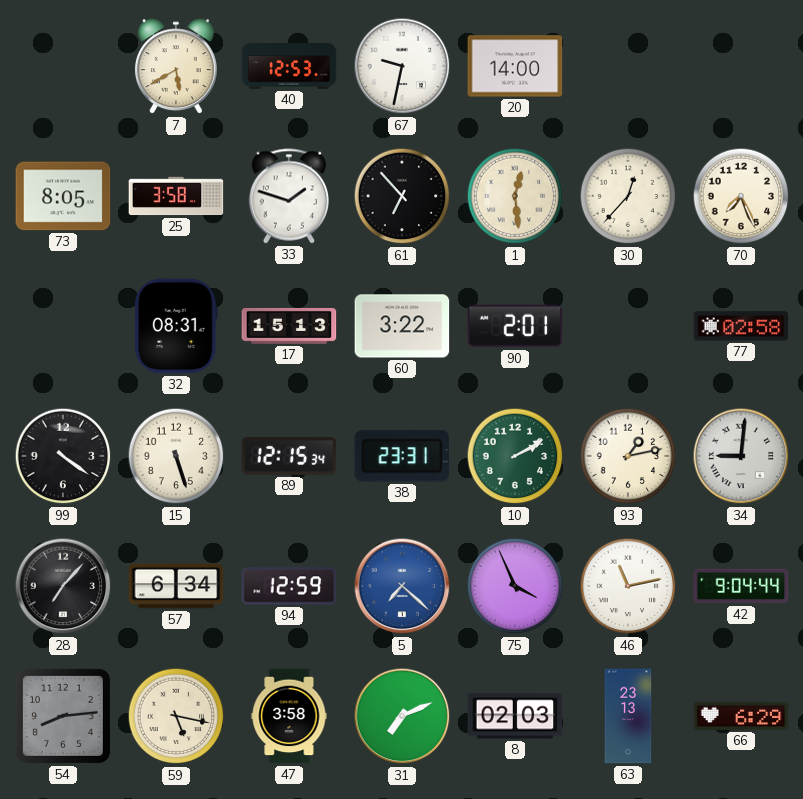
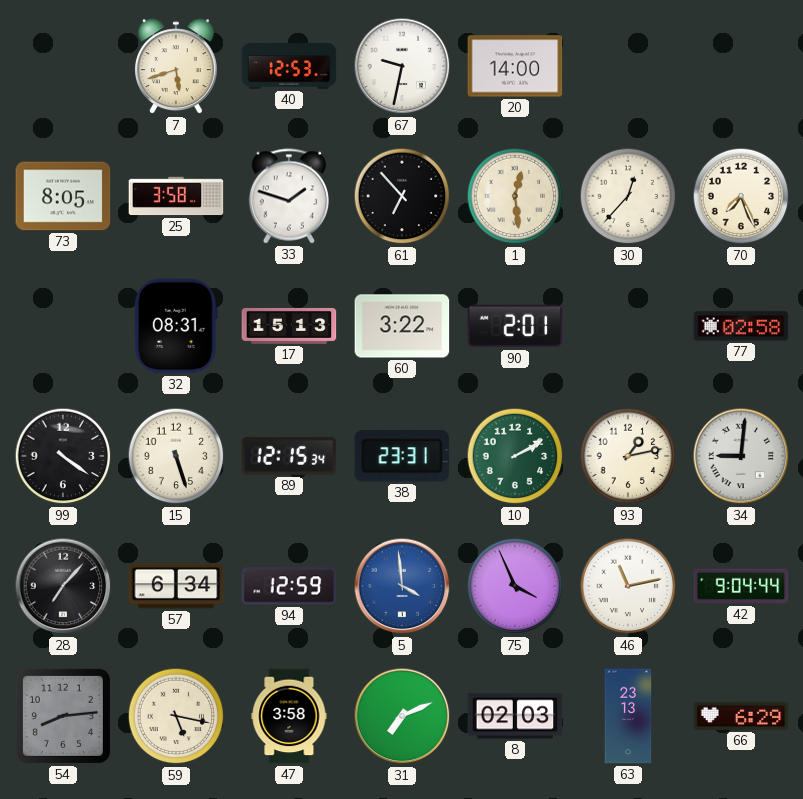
7: 5:40 -> 5:42
5: 7:22 -> 3:59
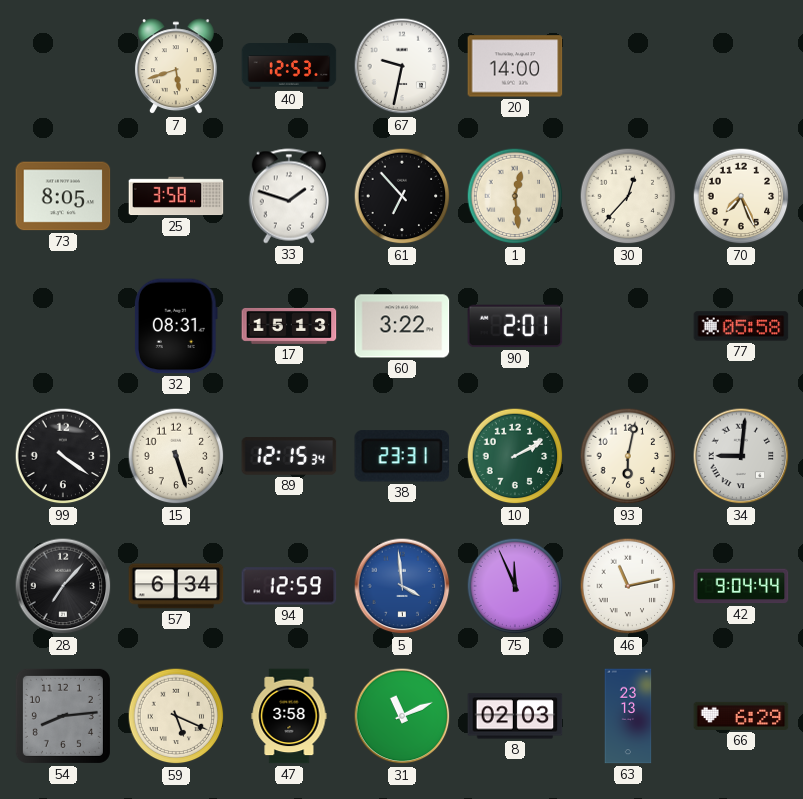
77: 02:58 -> 05:58
93: 1:13 -> 6:02
75: 3:56 -> 11:56
59: 5:17 -> 5:19
31: 7:11 -> 11:11
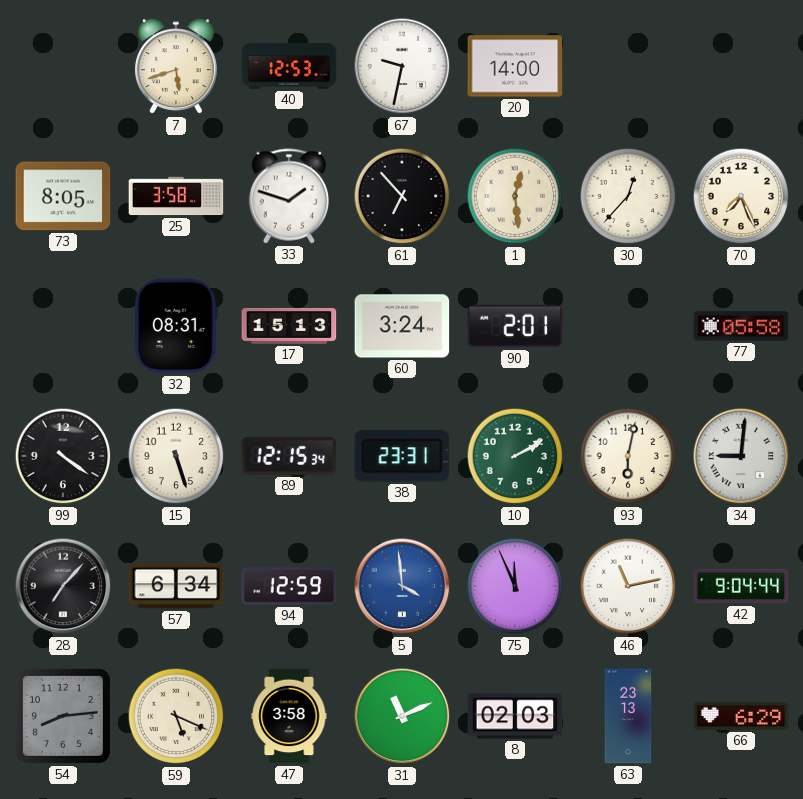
60: 3:22 -> 3:24
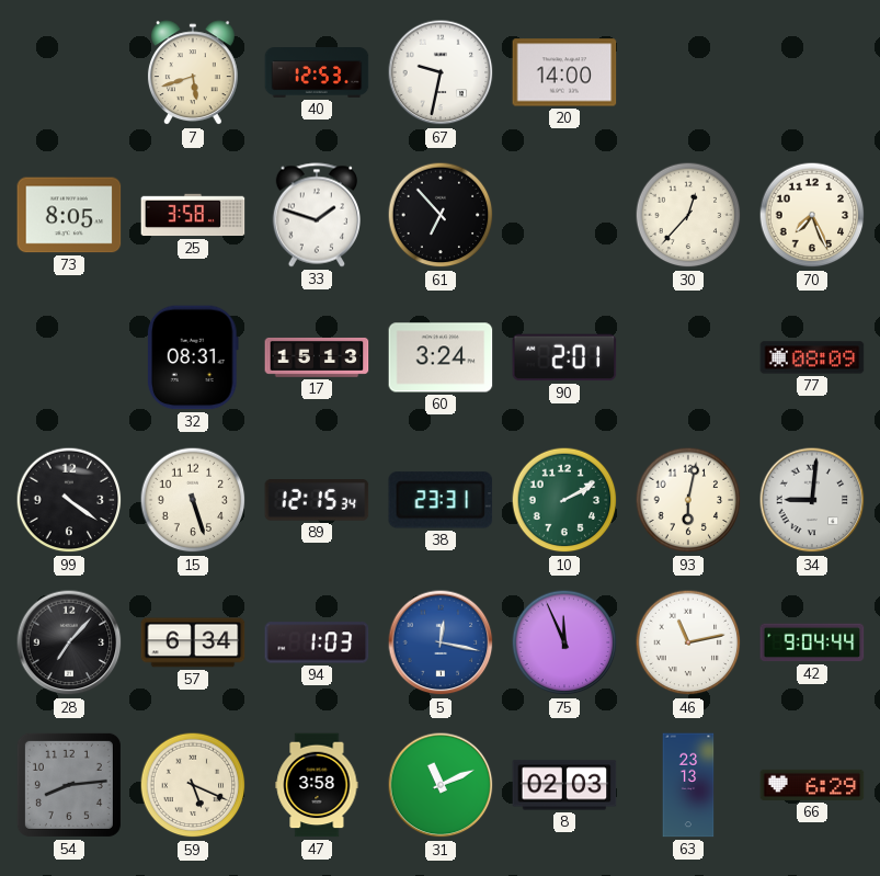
1: 12:29 -> none
77: 05:58 -> 08:09
94: 12:59 -> 1:03
5: 3:59 -> 12:17
